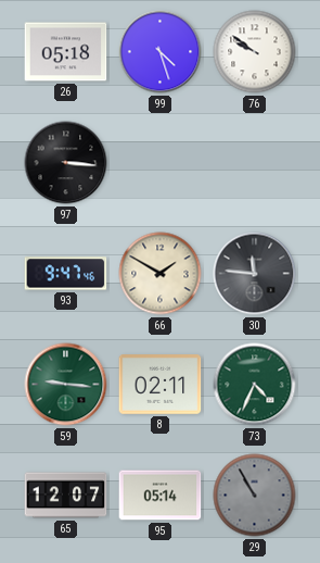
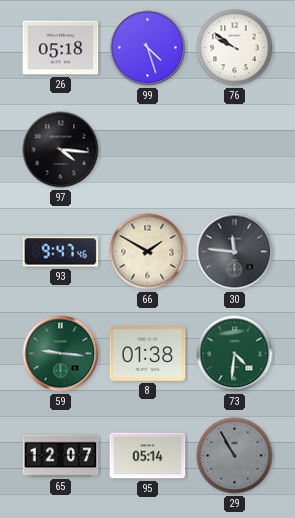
97: 3:16 -> 4:16
8: 02:11 -> 01:38
73: 4:34 -> 4:31
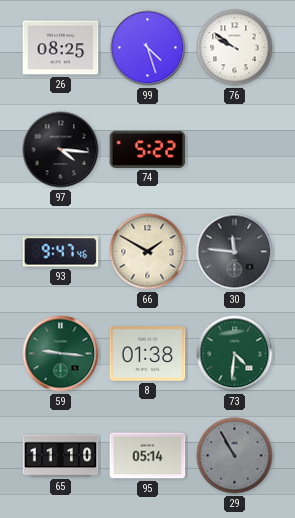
26: 05:18 -> 08:25
74: none -> 5:22
65: 12:07 -> 11:10
